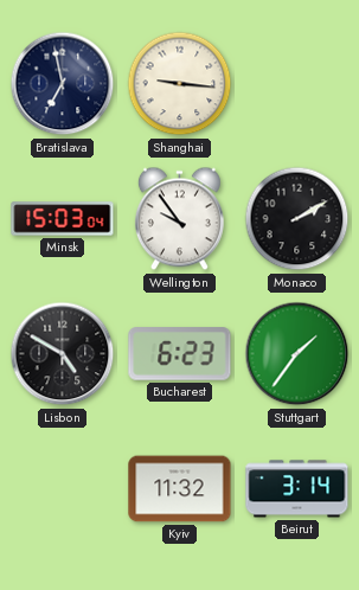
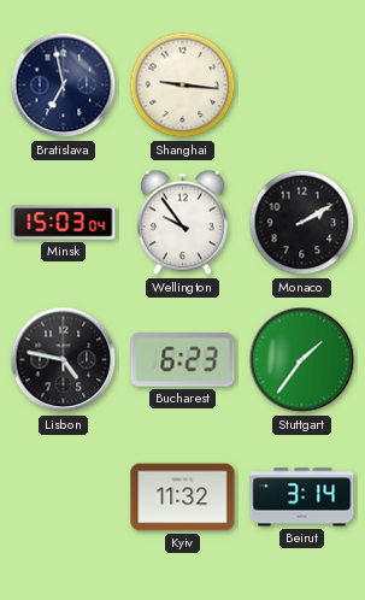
Lisbon: 4:50 -> 4:47
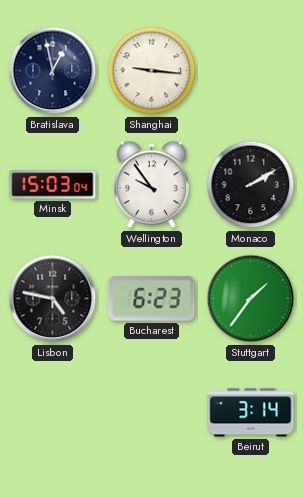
Bratislava: 6:58 -> 12:58
Kyiv: 11:32 -> none
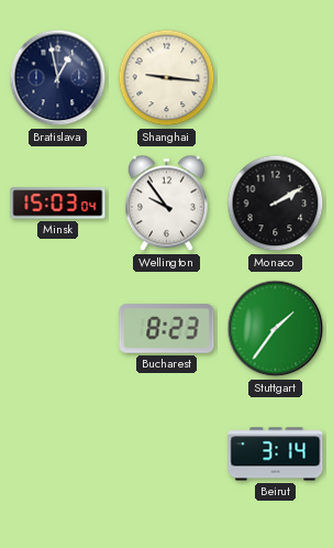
Lisbon: 4:47 -> none
Bucharest: 6:23 -> 8:23
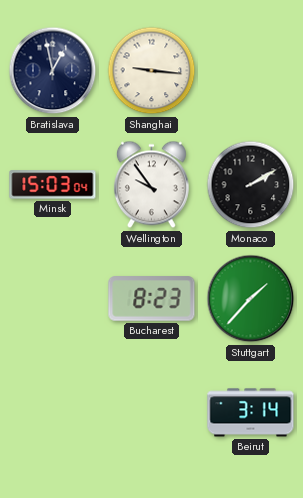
Stuttgart: 1:36 -> 1:37
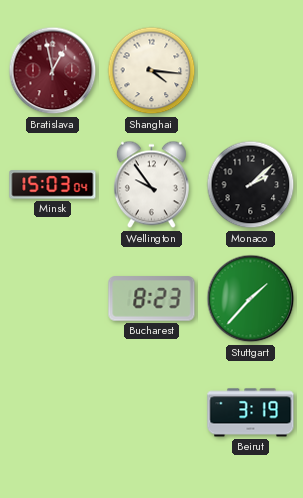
Bratislava dial: navy -> burgundy
Shanghai: 9:16 -> 4:16
Monaco: 2:10 -> 2:08
Beirut: 3:14 -> 3:19
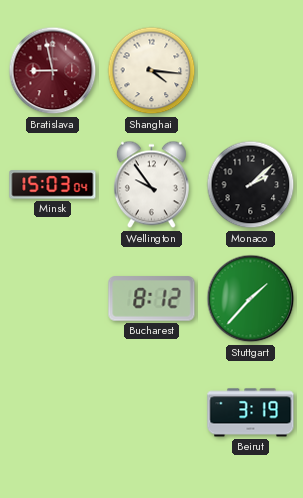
Bratislava: 12:58 -> 8:58
Bucharest: 8:23 -> 8:12
